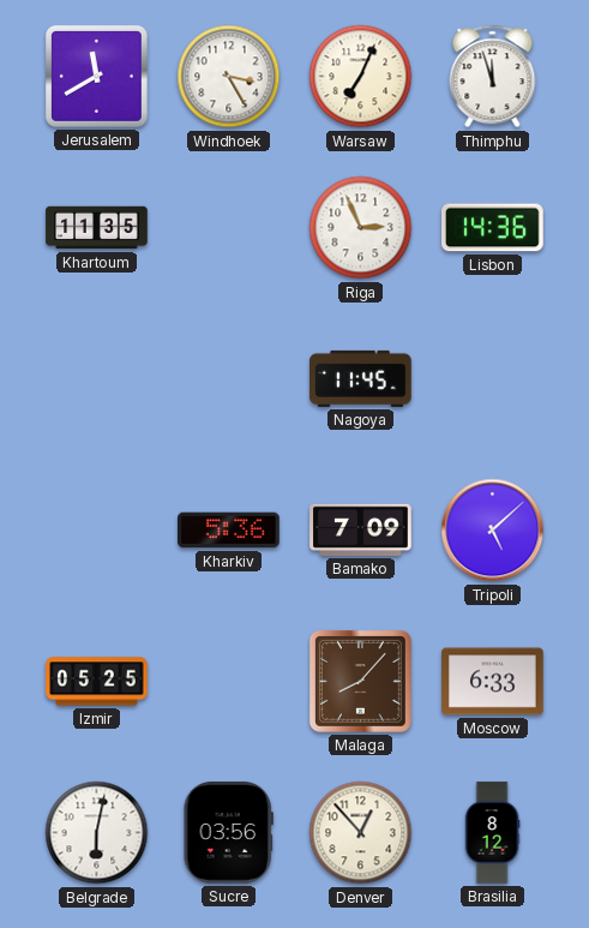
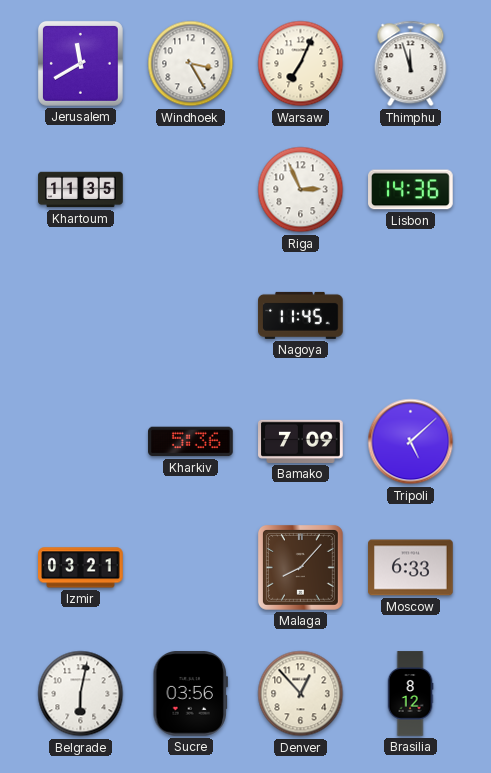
Izmir: 05:25 -> 03:21
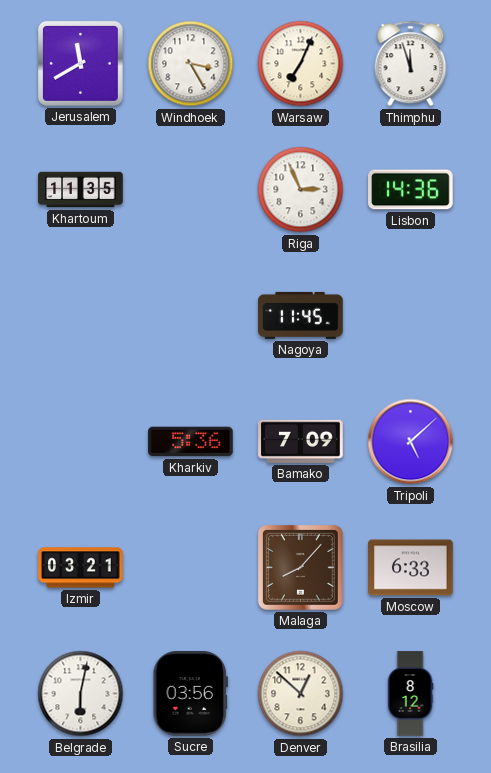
Denver: 12:53 -> 12:52
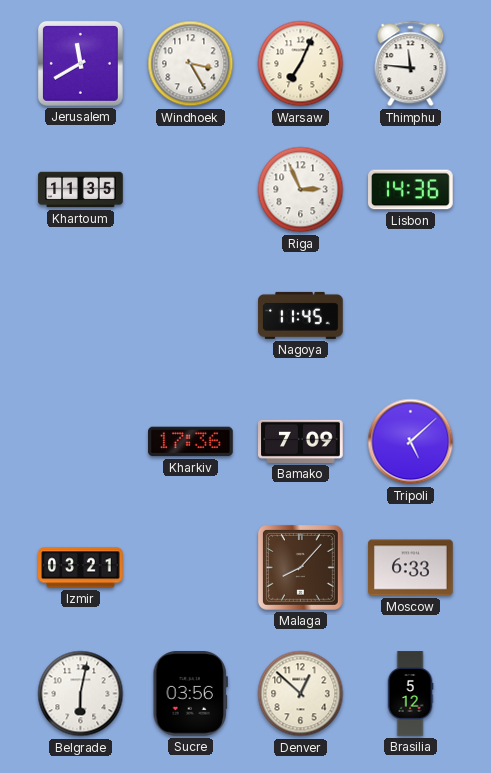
Thimphu: 11:57 -> 11:46
Kharkiv: 5:36 -> 17:36
Brasilia: 8:12 -> 5:12
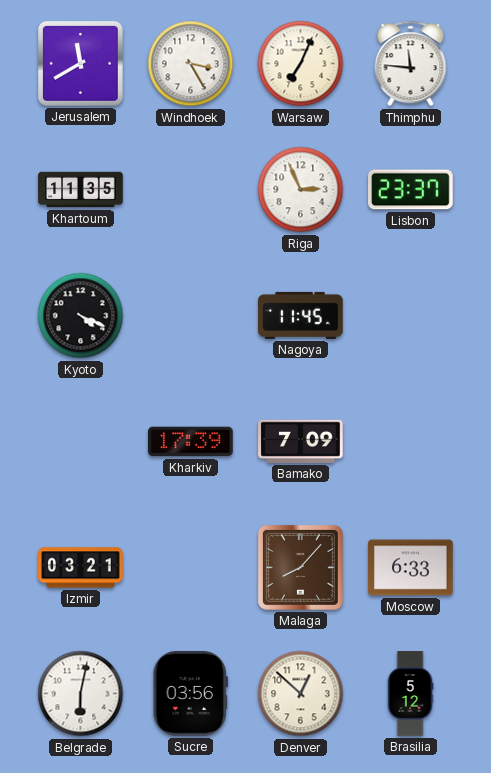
Lisbon: 14:36 -> 23:37
Kyoto: none -> 4:19
Kharkiv: 17:36 -> 17:39
Tripoli: 5:08 -> none
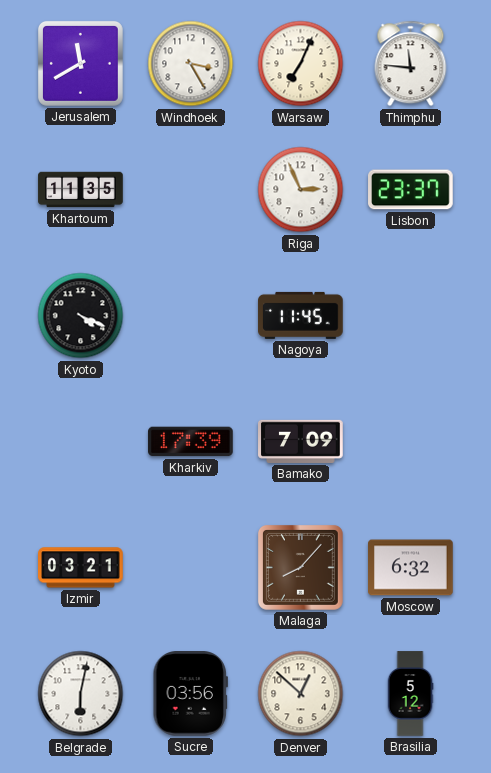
Moscow: 6:33 -> 6:32
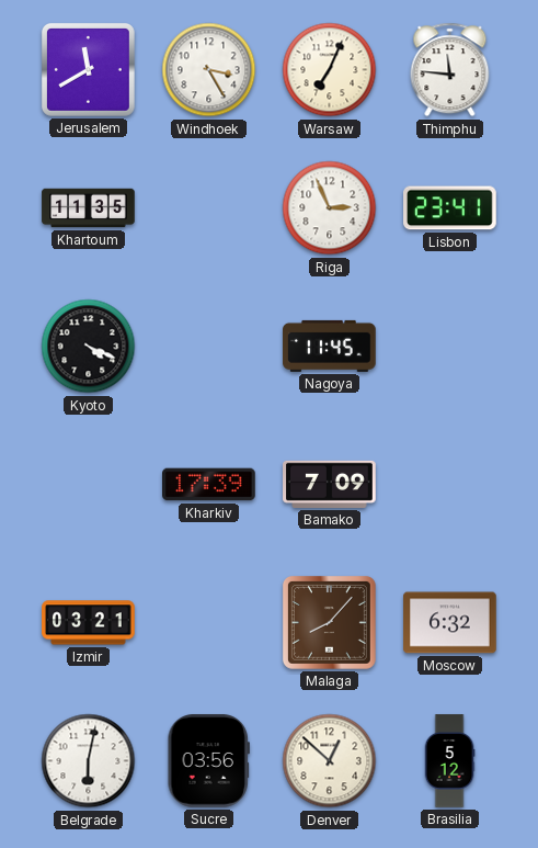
Lisbon: 23:37 -> 23:41
